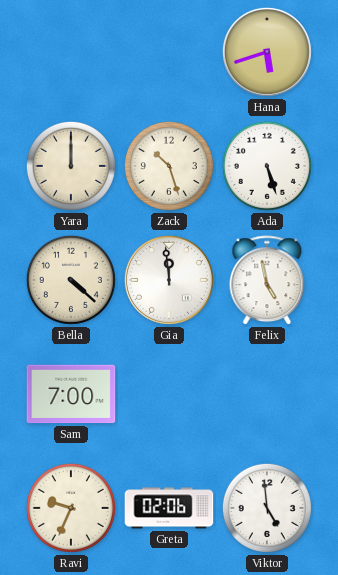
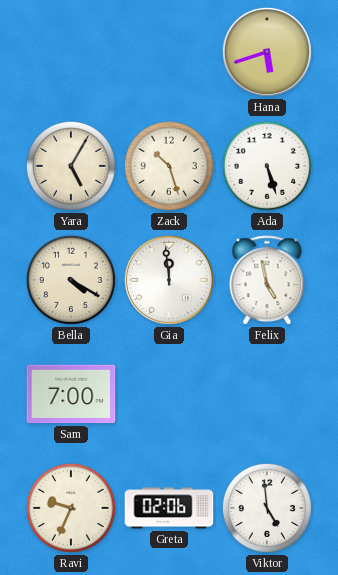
Yara: 12:00 -> 5:05
Bella: 4:22 -> 4:20
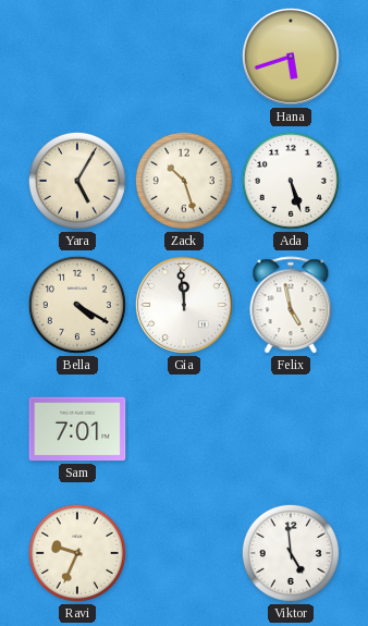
Sam: 7:00 -> 7:01
Greta: 02:06 -> none
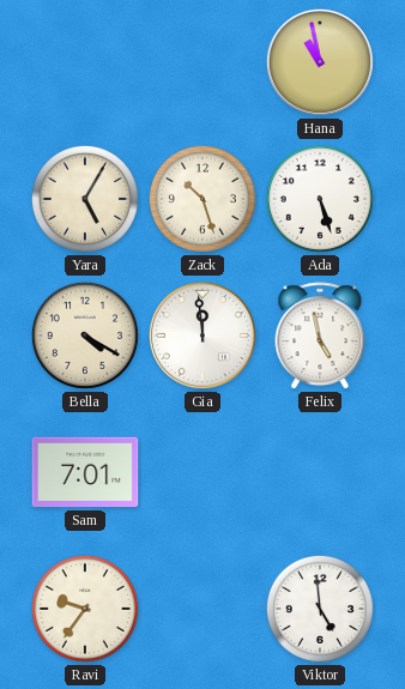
Hana: 5:42 -> 10:58
Ravi: 9:34 -> 9:36
